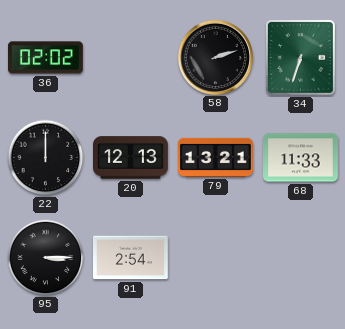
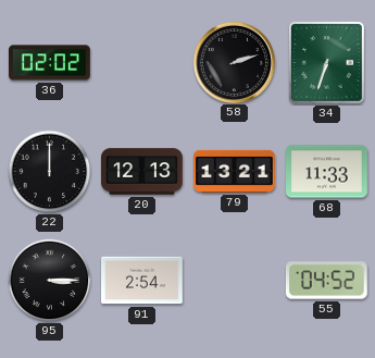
55: none -> 04:52
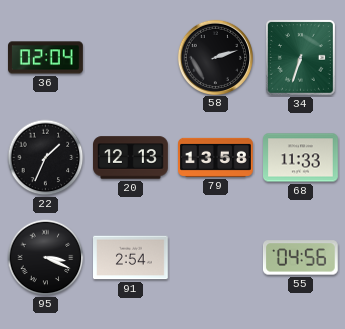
36: 02:02 -> 02:04
22: 12:00 -> 1:34
79: 13:21 -> 13:58
95: 3:15 -> 3:19
55: 04:52 -> 04:56
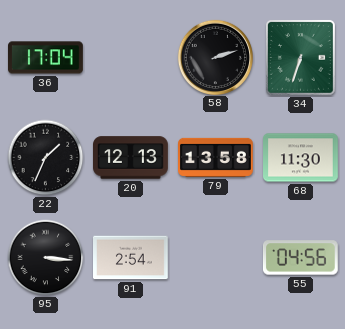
36: 02:04 -> 17:04
68: 11:33 -> 11:30
95: 3:19 -> 3:16
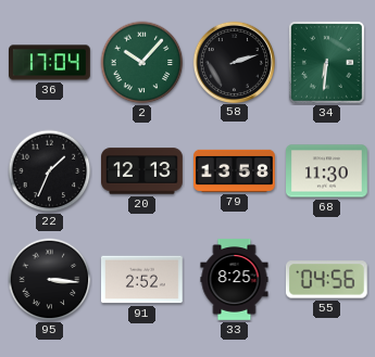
2: none -> 10:07
34: 6:33 -> 6:31
91: 2:54 -> 2:52
33: none -> 8:25
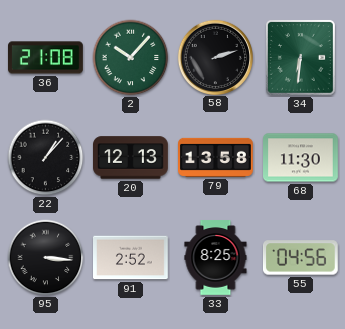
36: 17:04 -> 21:08
22: 1:34 -> 1:07
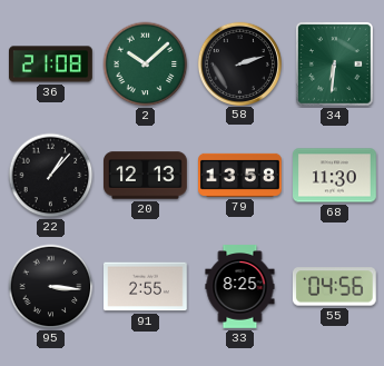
2: 10:07 -> 10:08
91: 2:52 -> 2:55
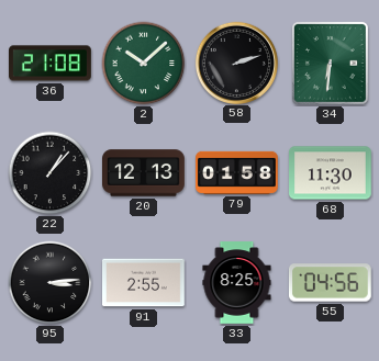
79: 13:58 -> 01:58
95: 3:16 -> 3:14
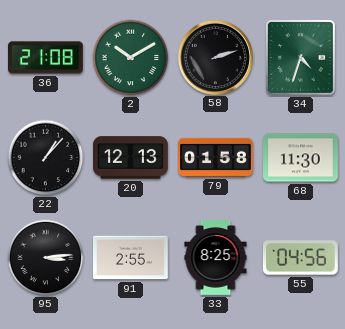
2: 10:08 -> 10:10
34: 6:31 -> 4:33
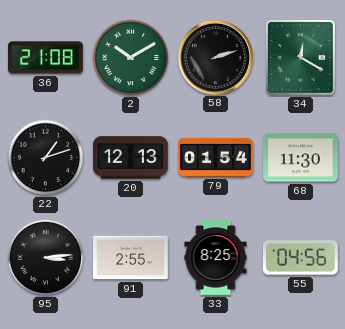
34: 4:33 -> 12:20
22: 1:07 -> 1:12
79: 01:58 -> 01:54
